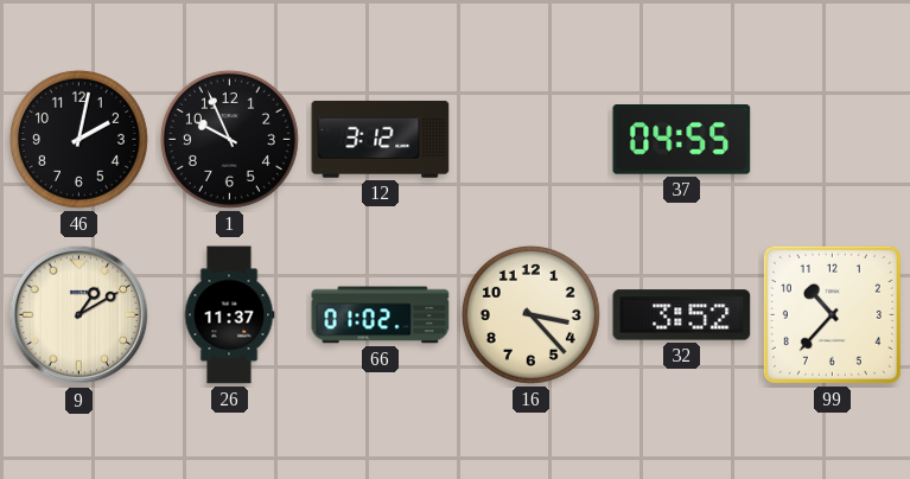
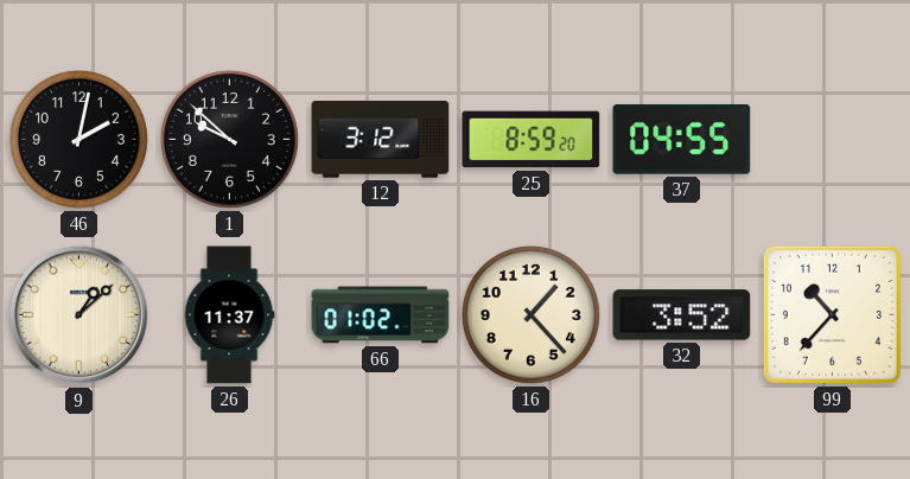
1: 9:56 -> 9:52
25: none -> 8:59
9: 1:10 -> 1:08
16: 3:23 -> 1:23
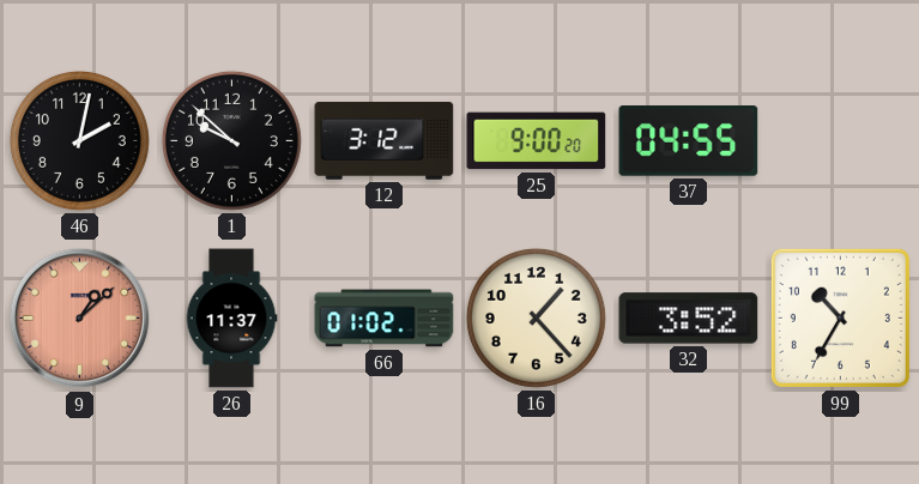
25: 8:59 -> 9:00
9 dial: cream -> salmon
99: 10:37 -> 10:35
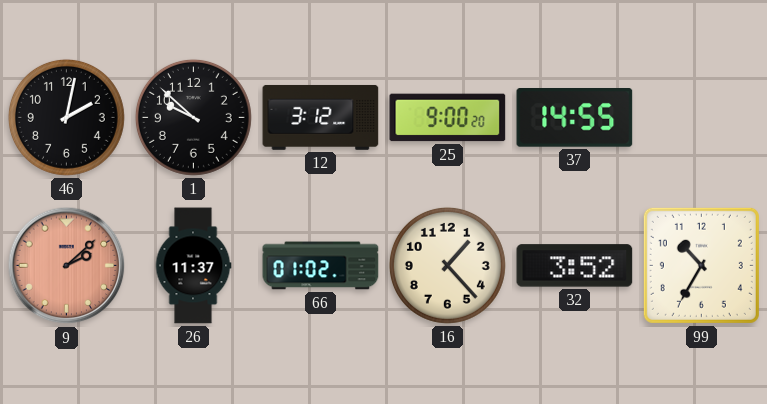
37: 04:55 -> 14:55
9: 1:08 -> 2:08
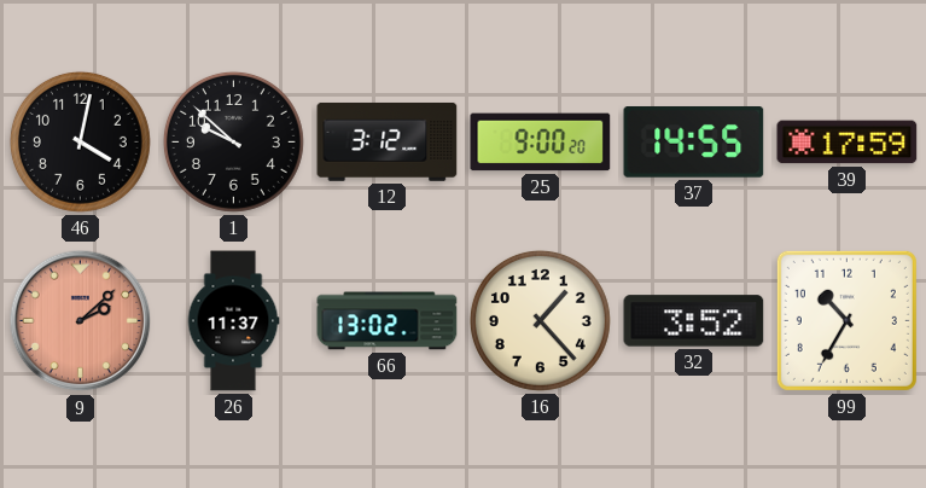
46: 2:02 -> 4:02
39: none -> 17:59
66: 01:02 -> 13:02
